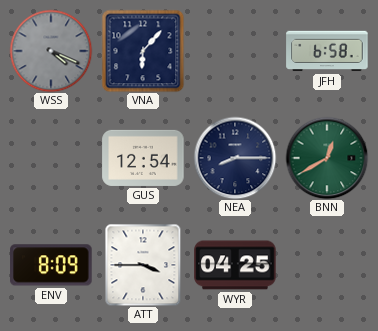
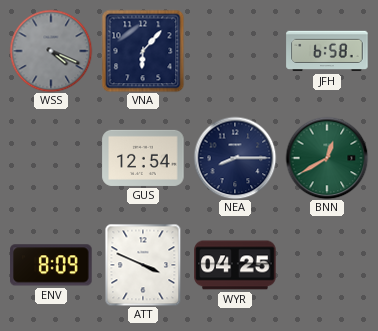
ATT: 3:45 -> 3:49
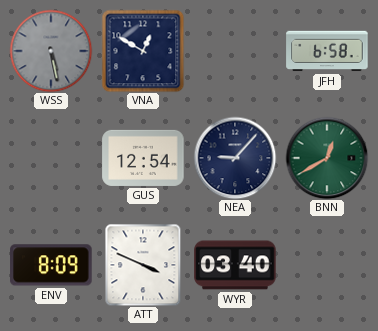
WSS: 4:19 -> 5:28
VNA: 6:07 -> 12:50
NEA: 8:15 -> 9:07
WYR: 04:25 -> 03:40
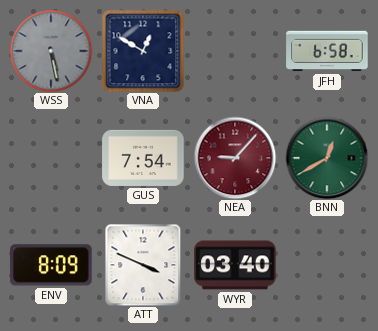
GUS: 12:54 -> 7:54
NEA dial: navy -> burgundy
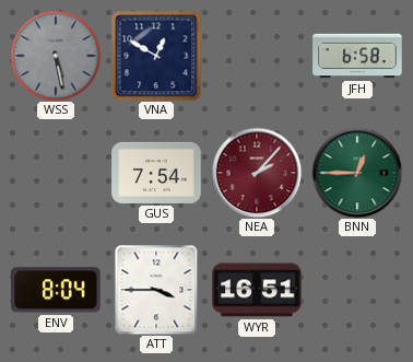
NEA: 9:07 -> 2:07
BNN: 12:40 -> 12:45
ENV: 8:09 -> 8:04
ATT: 3:49 -> 3:45
WYR: 03:40 -> 16:51
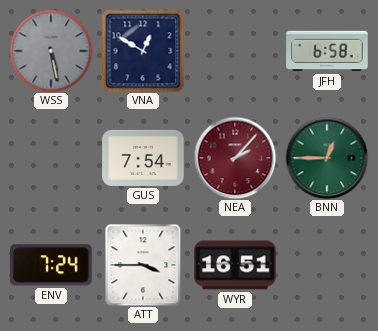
ENV: 8:04 -> 7:24
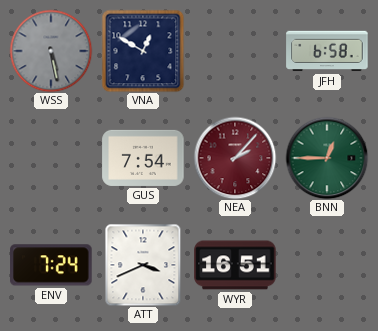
ATT: 3:45 -> 3:41
